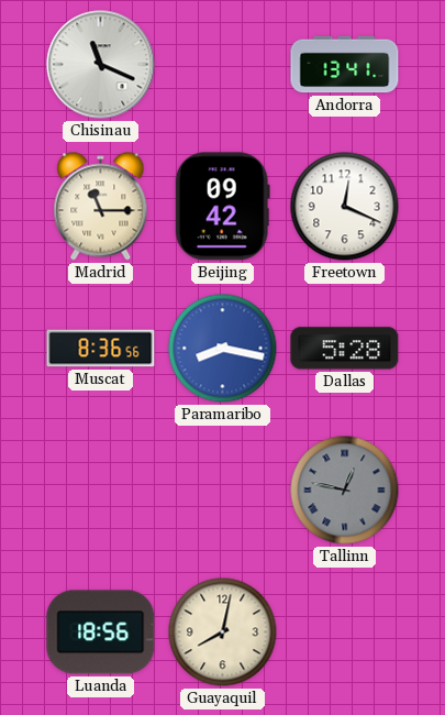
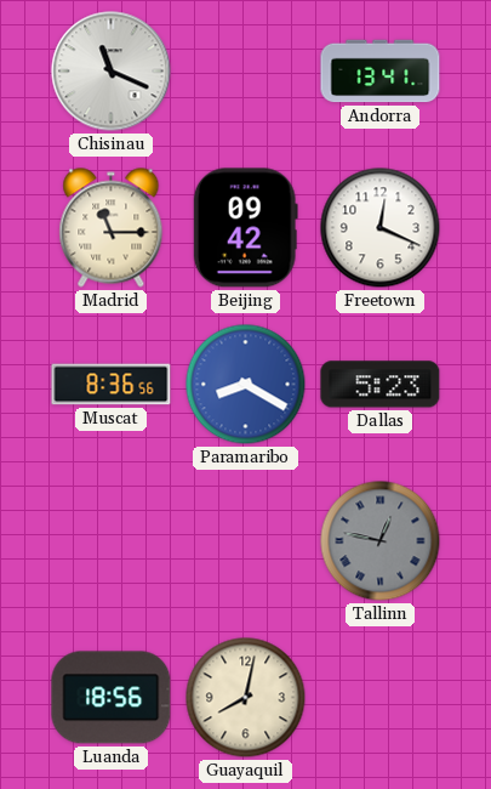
Paramaribo: 8:17 -> 8:20
Dallas: 5:28 -> 5:23
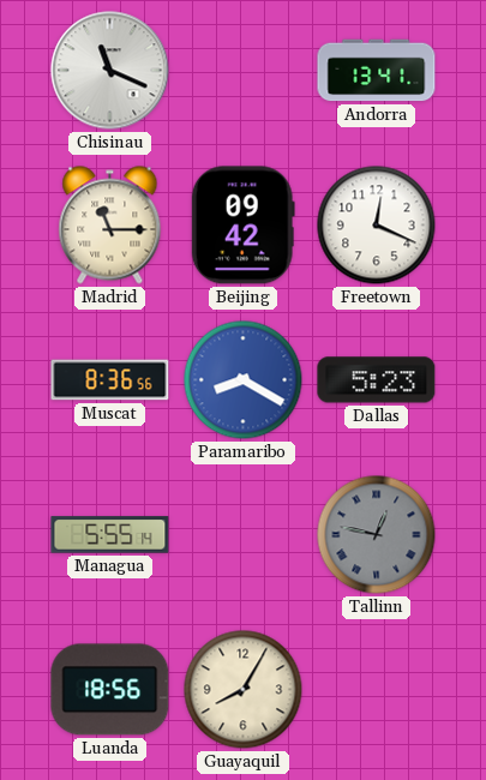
Managua: none -> 5:55
Guayaquil: 8:02 -> 8:05
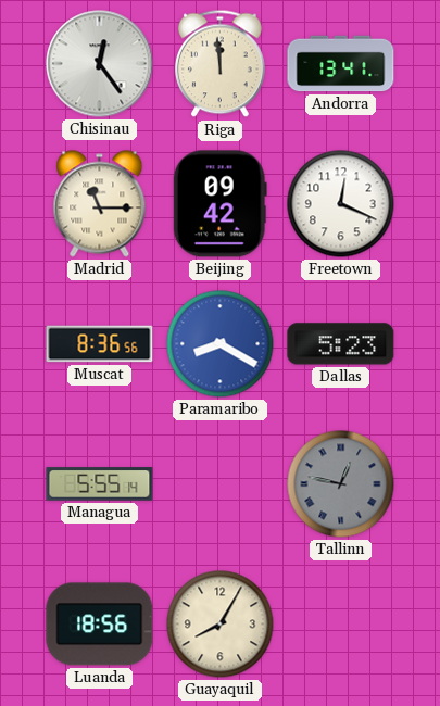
Chisinau: 11:19 -> 12:24
Riga: none -> 11:59
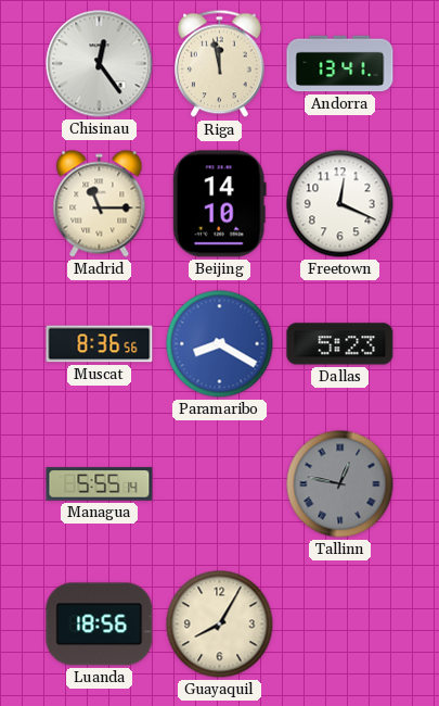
Riga: 11:59 -> 11:58
Beijing: 09:42 -> 14:10
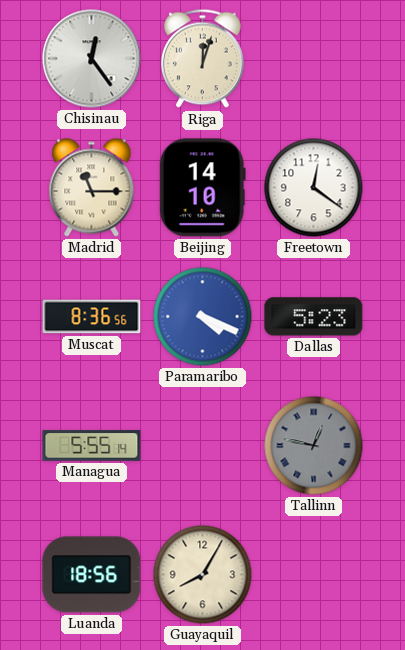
Riga: 11:58 -> 12:03
Andorra: 13:41 -> none
Freetown: 12:19 -> 12:21
Paramaribo: 8:20 -> 4:19
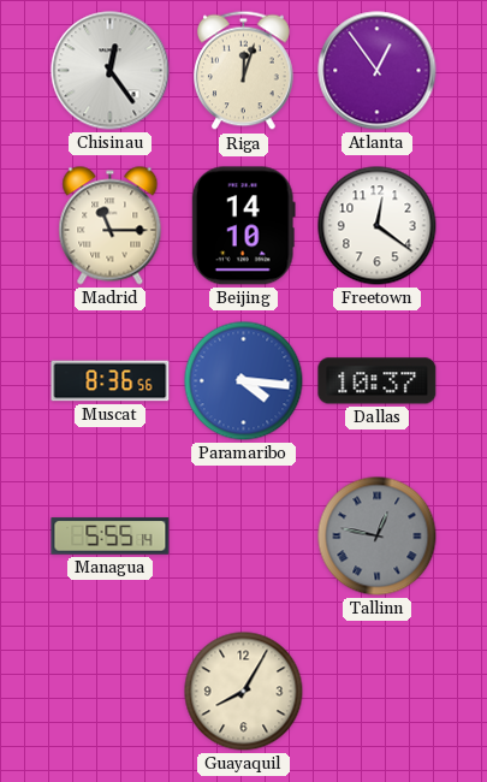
Atlanta: none -> 12:54
Paramaribo: 4:19 -> 4:16
Dallas: 5:23 -> 10:37
Luanda: 18:56 -> none
